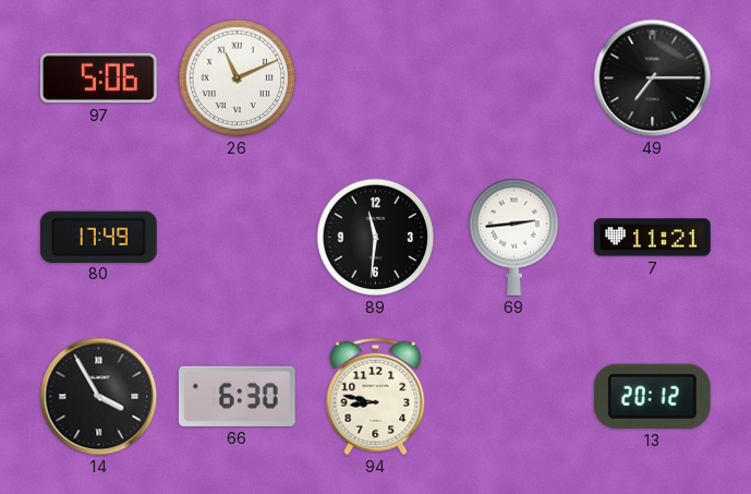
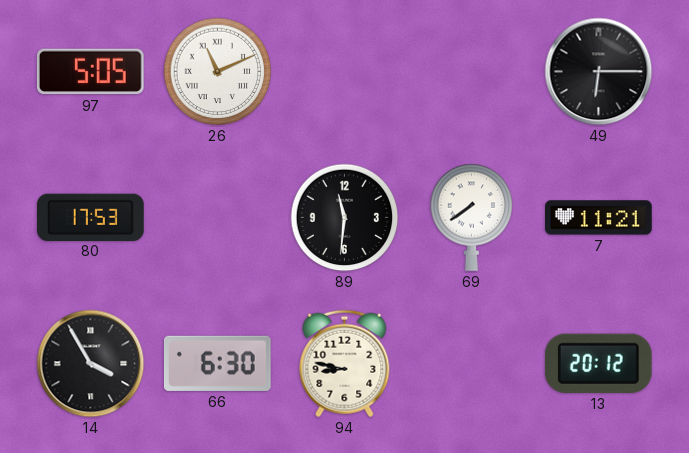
97: 5:06 -> 5:05
49: 7:15 -> 6:15
80: 17:49 -> 17:53
69: 2:44 -> 7:39
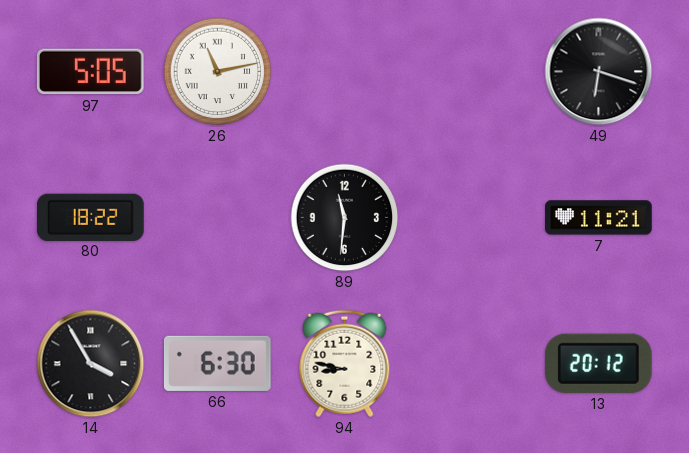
26: 11:11 -> 11:13
49: 6:15 -> 6:18
80: 17:53 -> 18:22
69: 7:39 -> none
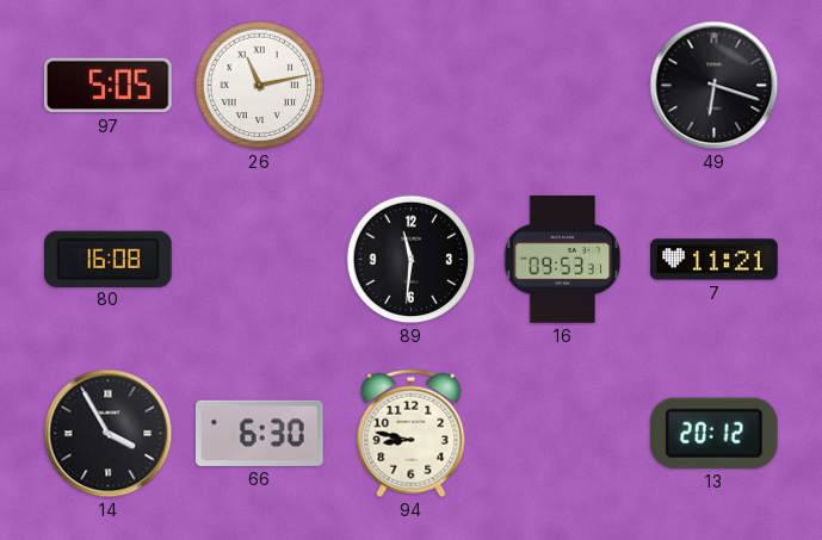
80: 18:22 -> 16:08
16: none -> 09:53
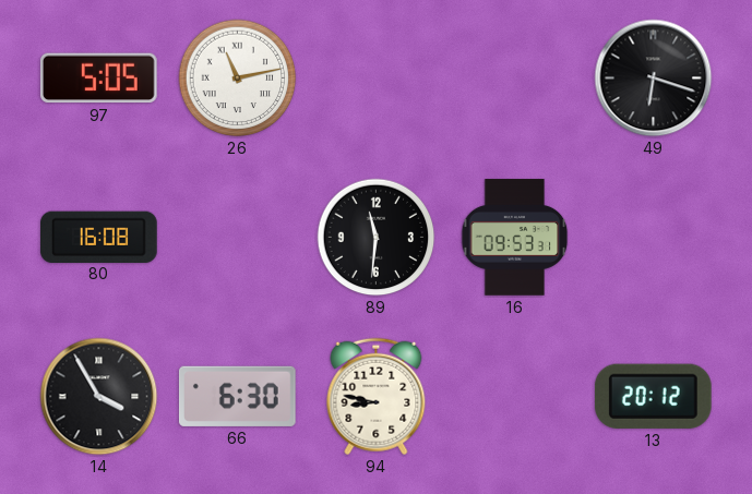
7: 11:21 -> none
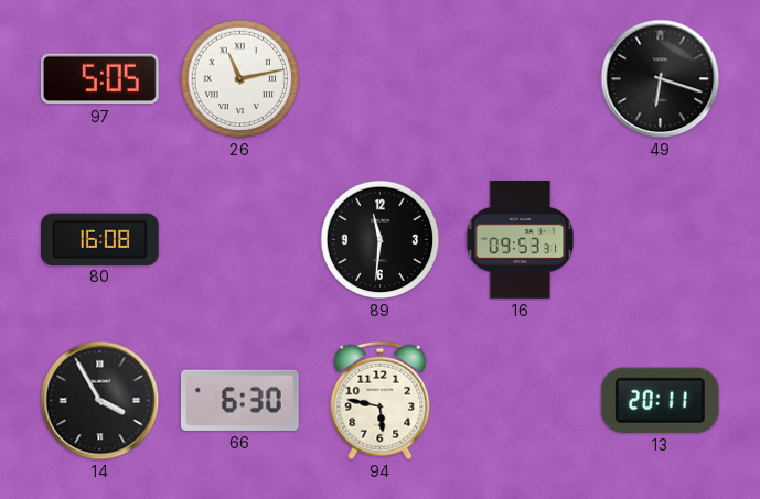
94: 8:47 -> 5:47
13: 20:12 -> 20:11
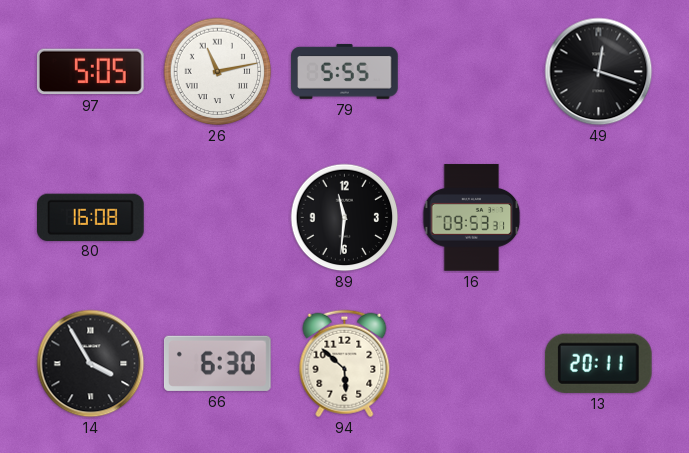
79: none -> 5:55
49: 6:18 -> 12:18
94: 5:47 -> 5:52
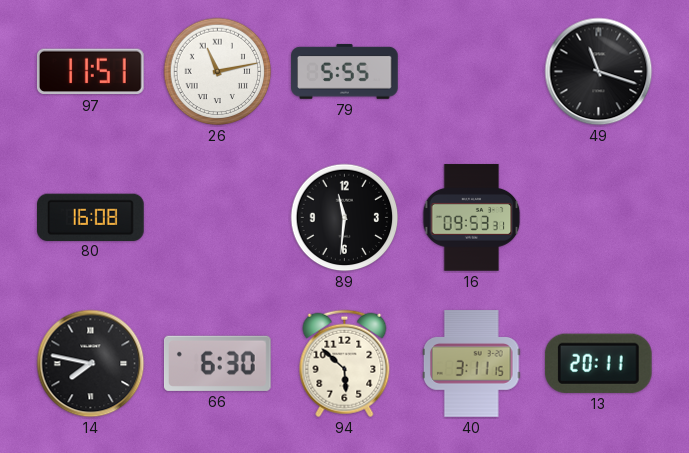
97: 5:05 -> 11:51
49: 12:18 -> 11:18
14: 3:55 -> 7:47
40: none -> 3:11
